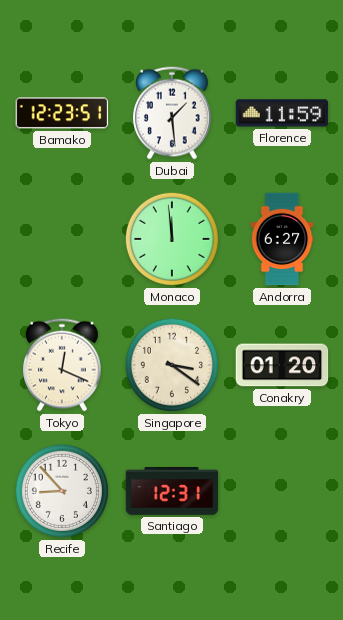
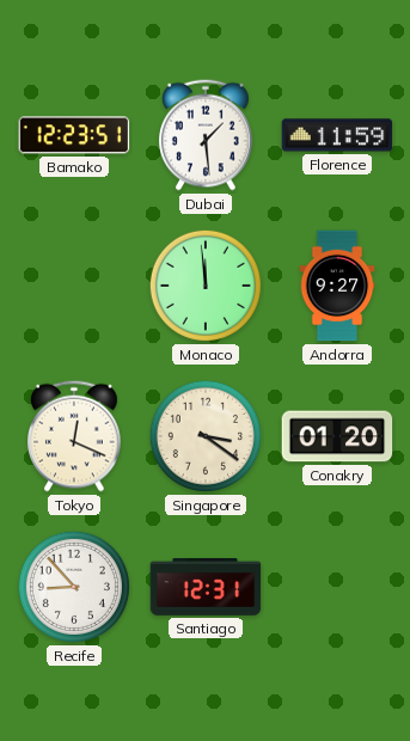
Andorra: 6:27 -> 9:27
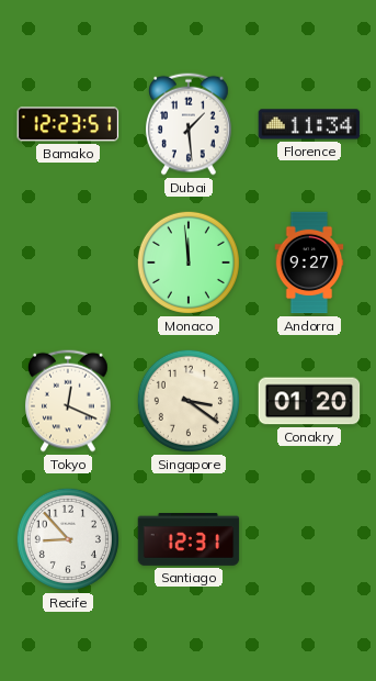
Florence: 11:59 -> 11:34
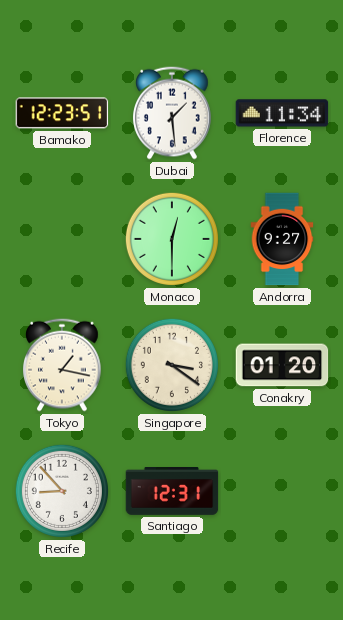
Monaco: 11:59 -> 12:30
Tokyo: 12:19 -> 1:17
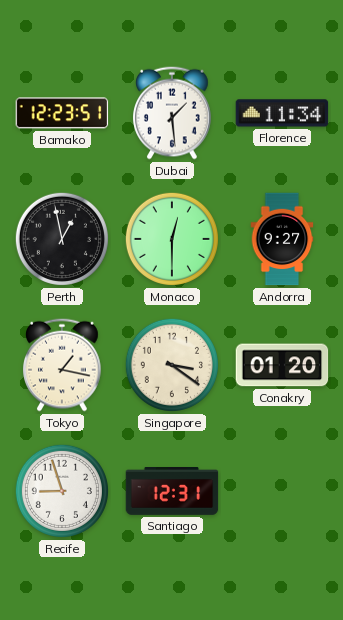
Perth: none -> 12:58
Recife: 8:53 -> 8:57
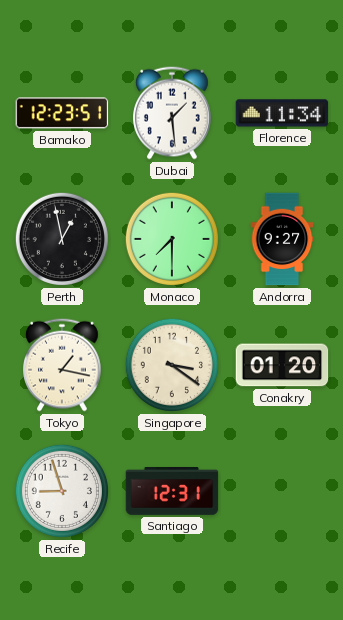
Monaco: 12:30 -> 7:30
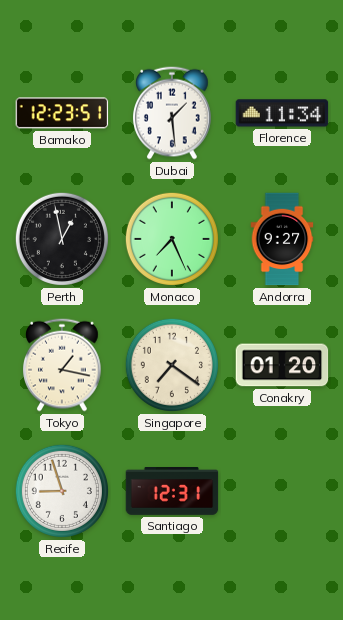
Monaco: 7:30 -> 7:26
Singapore: 3:21 -> 7:21
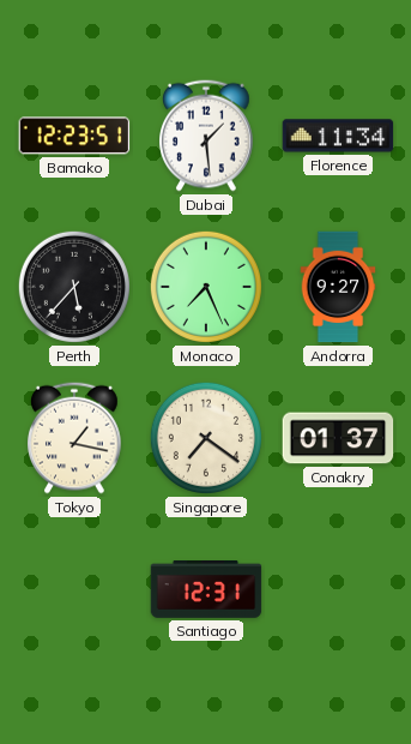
Perth: 12:58 -> 5:37
Conakry: 01:20 -> 01:37
Recife: 8:57 -> none
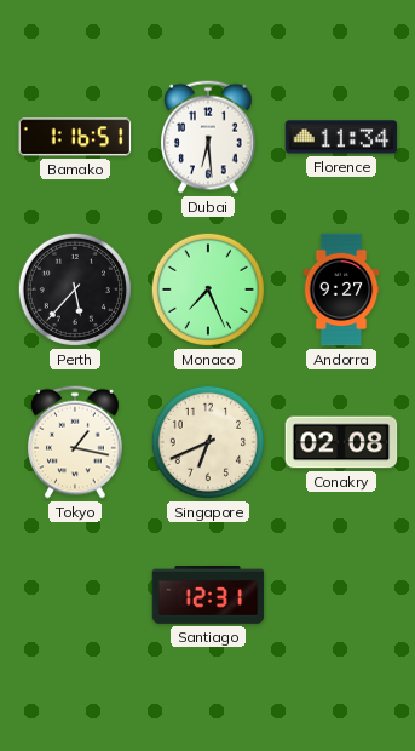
Bamako: 12:23 -> 1:16
Dubai: 1:29 -> 6:29
Singapore: 7:21 -> 6:41
Conakry: 01:37 -> 02:08
